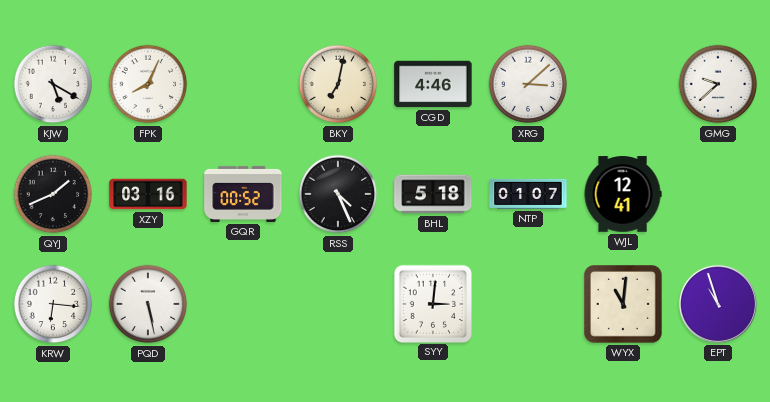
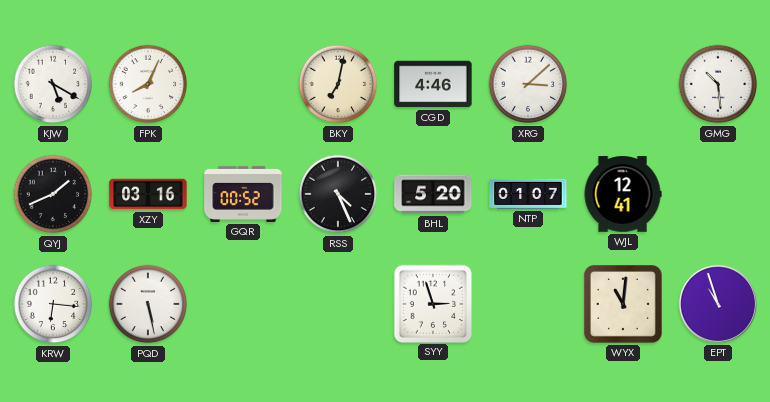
GMG: 9:38 -> 10:29
BHL: 5:18 -> 5:20
SYY: 3:01 -> 2:57
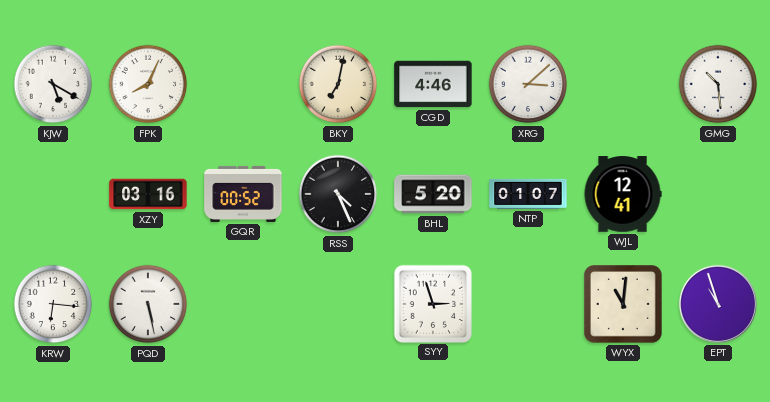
QYJ: 1:41 -> none
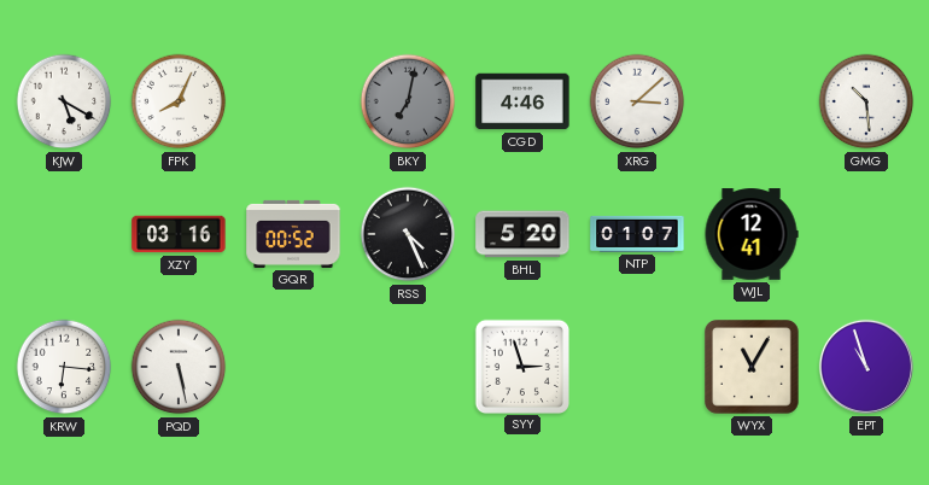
BKY dial: cream -> grey
WYX: 11:01 -> 11:05
